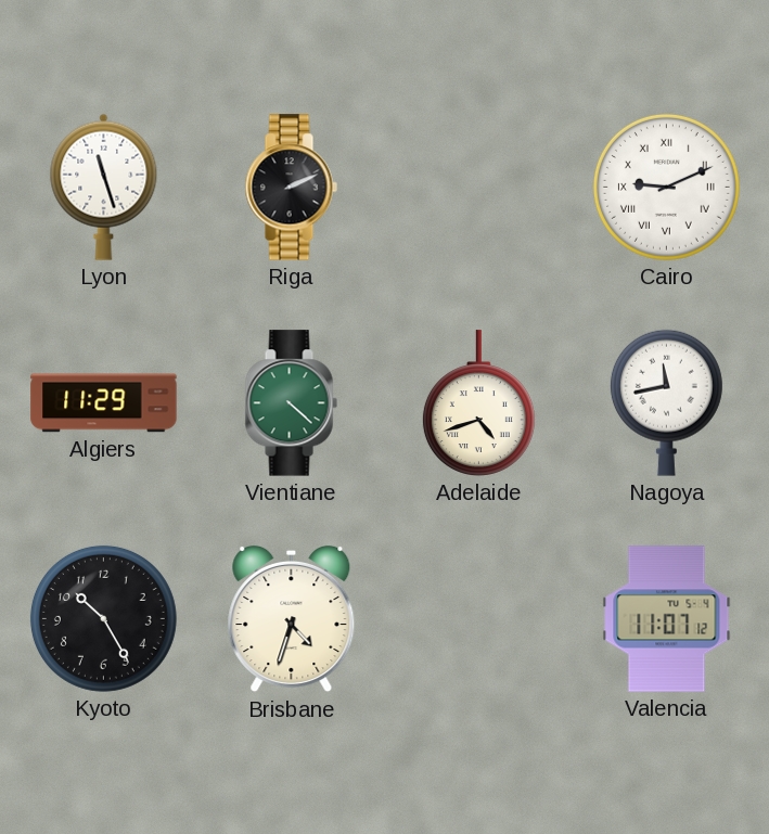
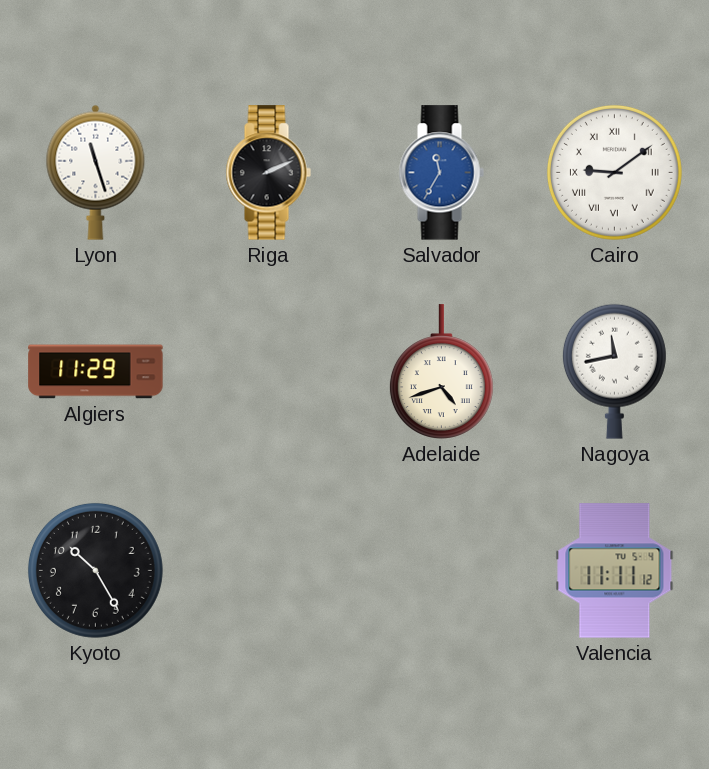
Salvador: none -> 11:35
Cairo: 9:11 -> 9:09
Vientiane: 4:22 -> none
Brisbane: 4:33 -> none
Valencia: 11:07 -> 11:11
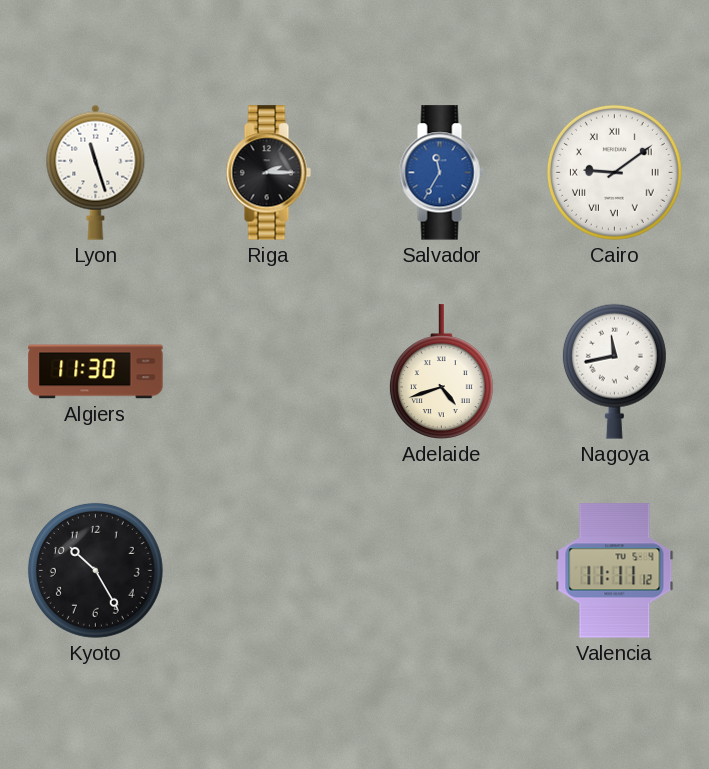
Riga: 2:11 -> 2:15
Algiers: 11:29 -> 11:30
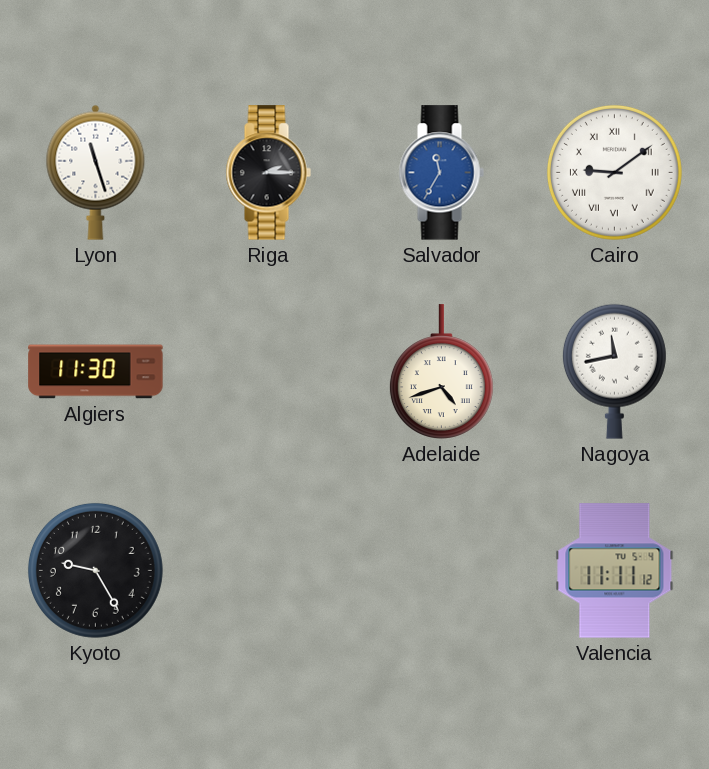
Kyoto: 10:25 -> 9:25
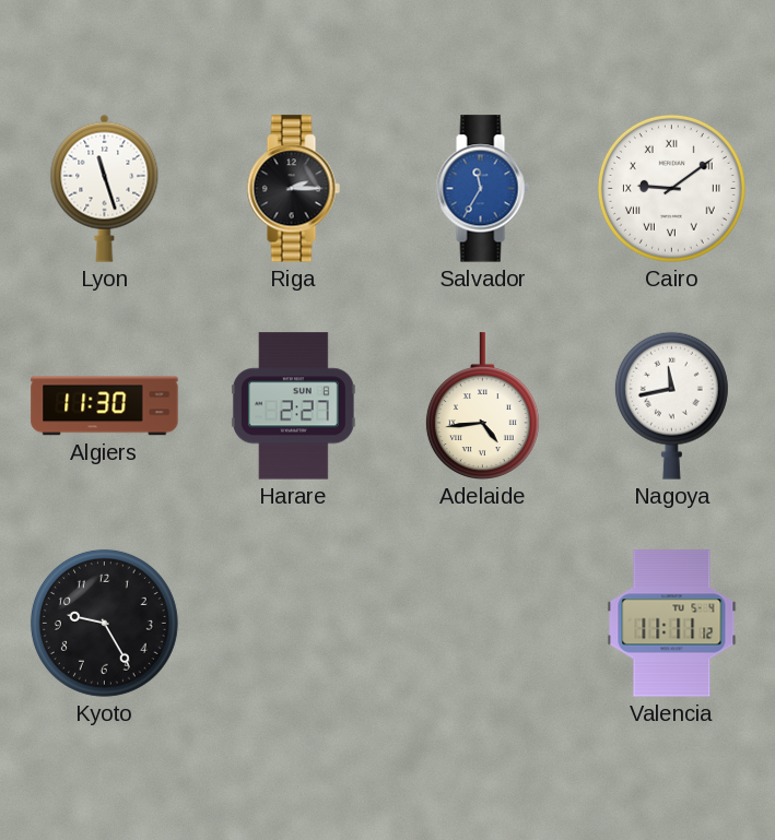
Harare: none -> 2:27
Adelaide: 4:42 -> 4:44
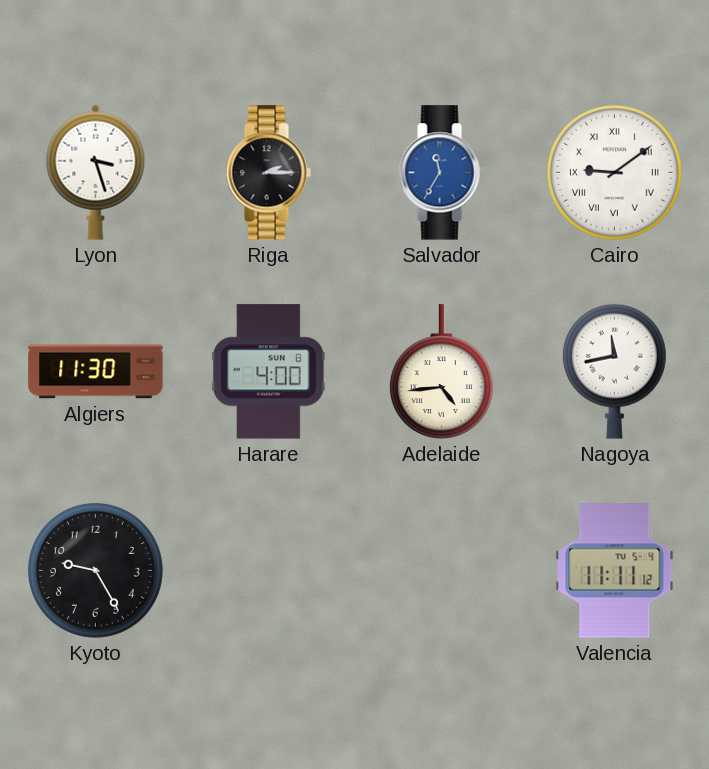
Lyon: 11:27 -> 3:27
Harare: 2:27 -> 4:00
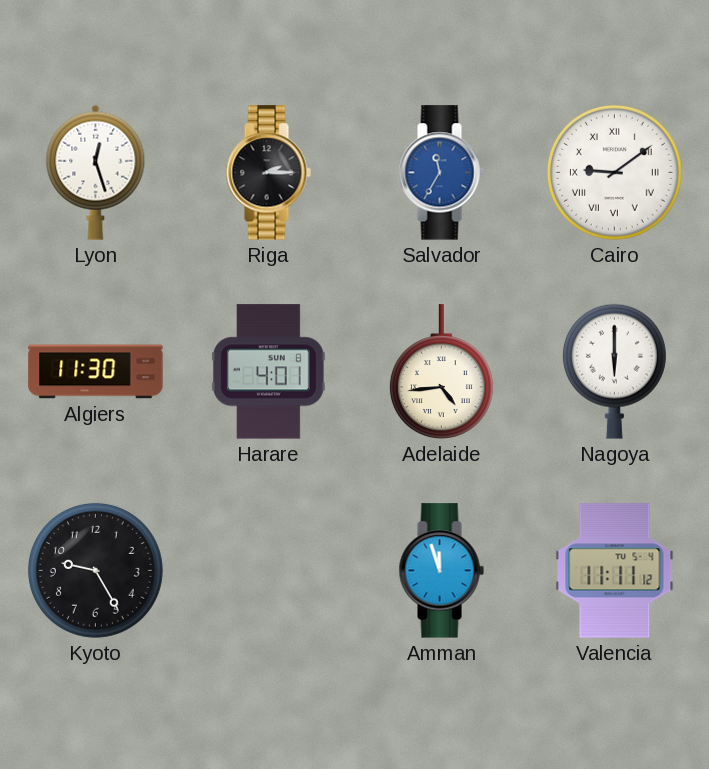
Lyon: 3:27 -> 12:27
Harare: 4:00 -> 4:01
Nagoya: 11:43 -> 6:00
Amman: none -> 11:57
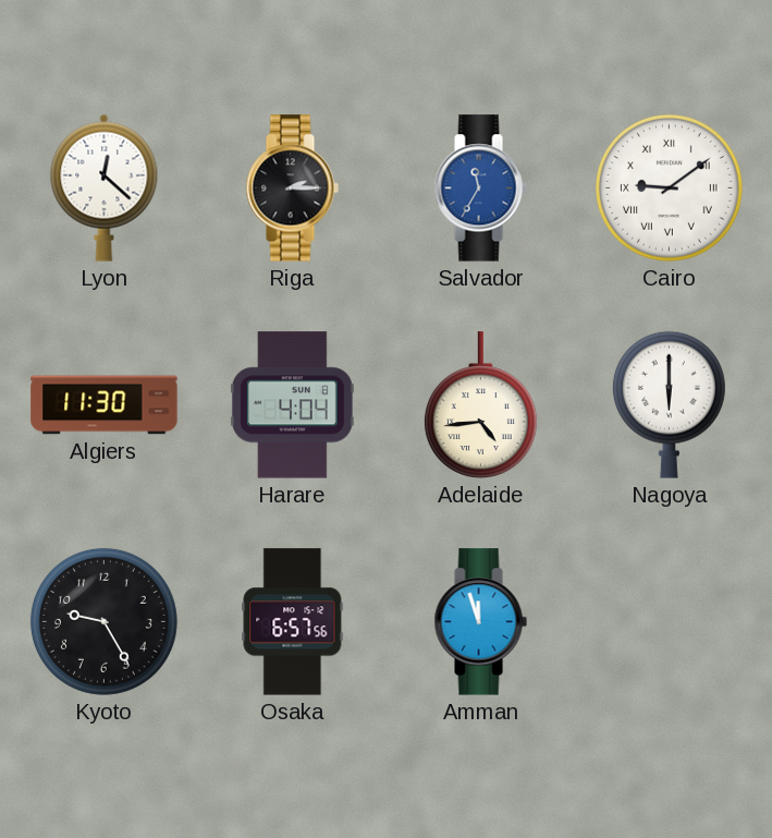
Lyon: 12:27 -> 12:22
Harare: 4:01 -> 4:04
Osaka: none -> 6:57
Valencia: 11:11 -> none
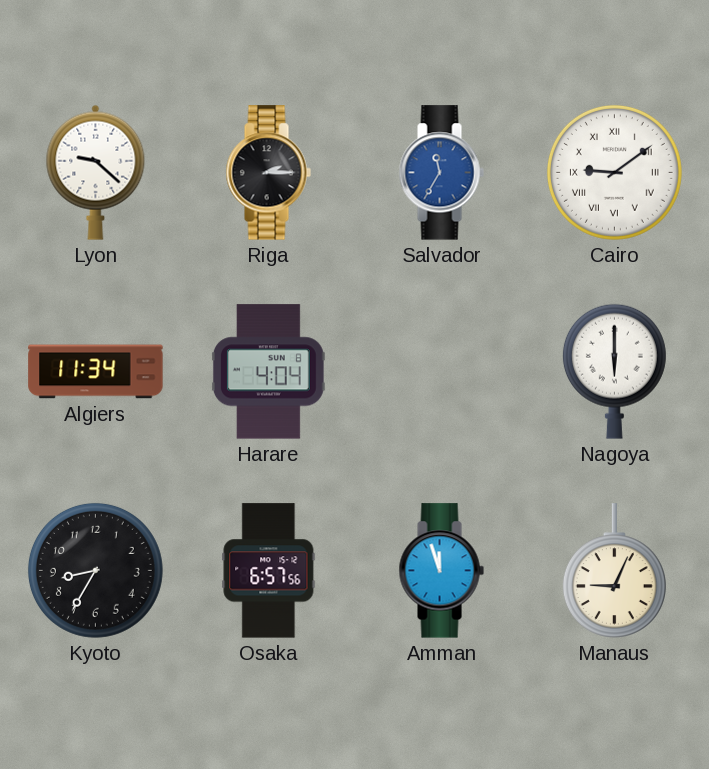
Lyon: 12:22 -> 9:22
Algiers: 11:30 -> 11:34
Adelaide: 4:44 -> none
Kyoto: 9:25 -> 8:35
Manaus: none -> 9:04
